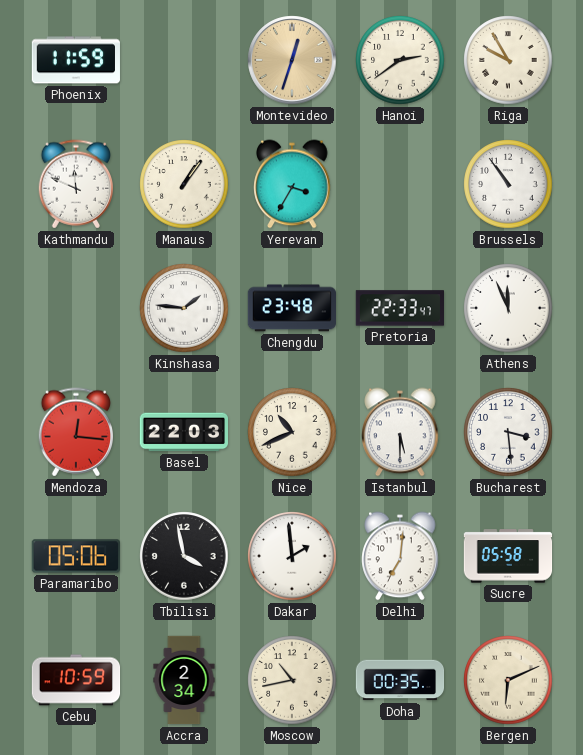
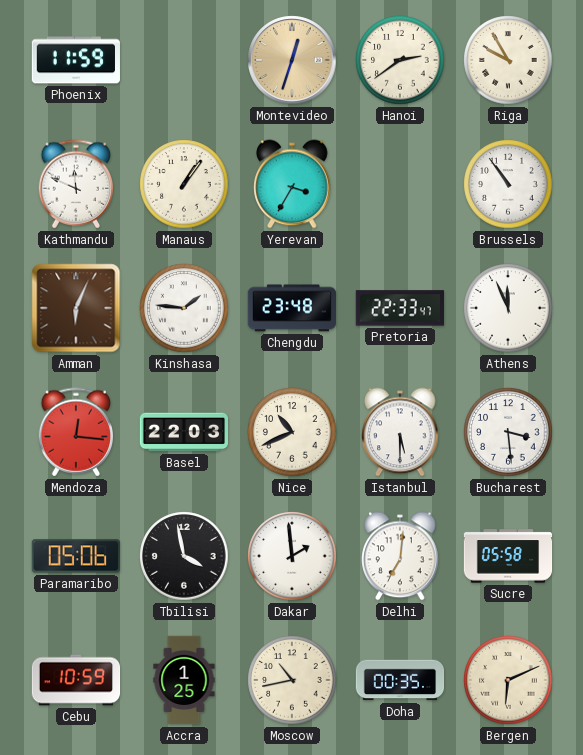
Amman: none -> 6:04
Accra: 2:34 -> 1:25
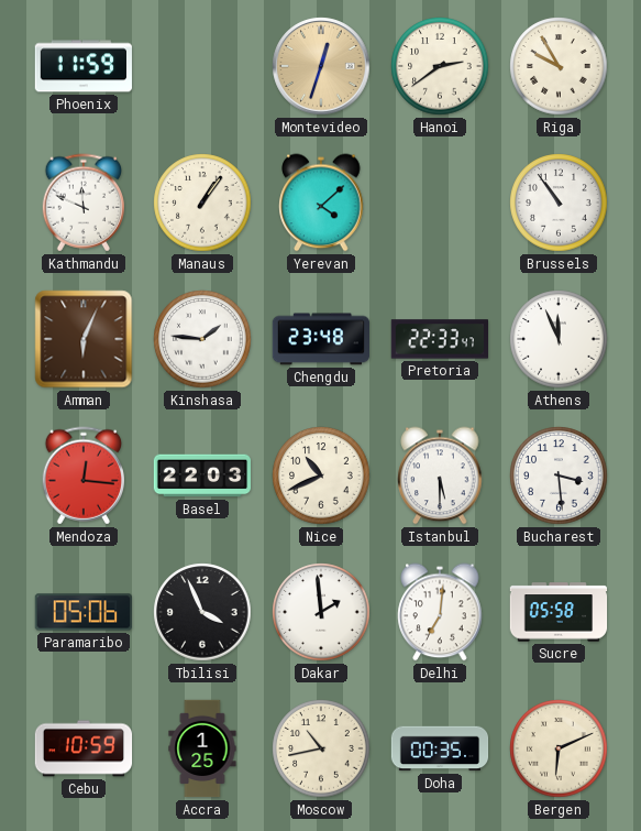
Yerevan: 3:35 -> 4:08
Tbilisi: 3:58 -> 3:56
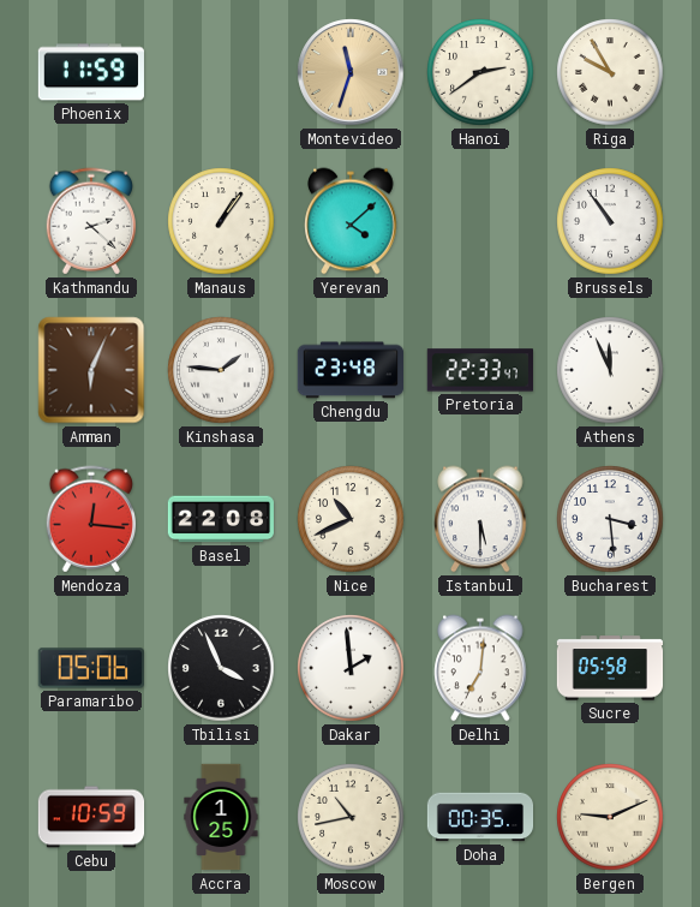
Montevideo: 12:33 -> 11:33
Kathmandu: 11:49 -> 2:22
Basel: 22:03 -> 22:08
Bergen: 6:11 -> 9:11
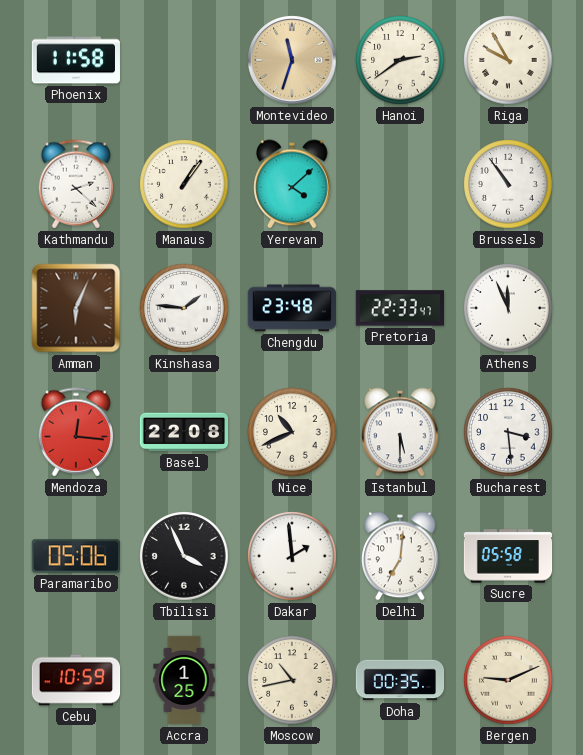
Phoenix: 11:59 -> 11:58
